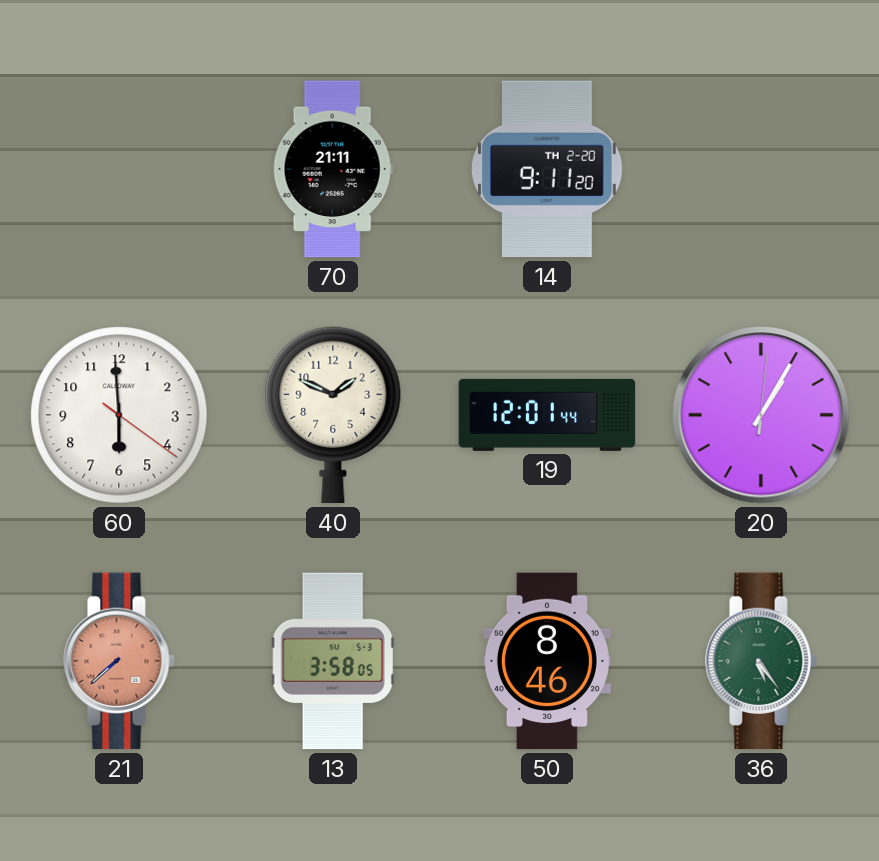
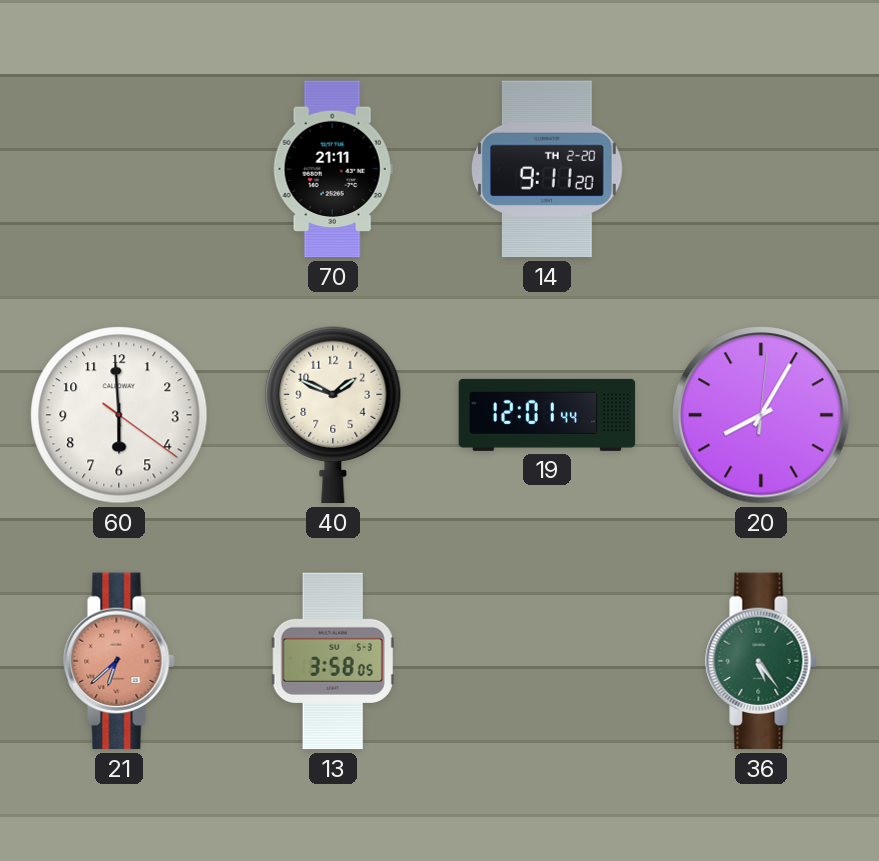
20: 1:05 -> 8:05
21: 7:38 -> 6:38
50: 8:46 -> none
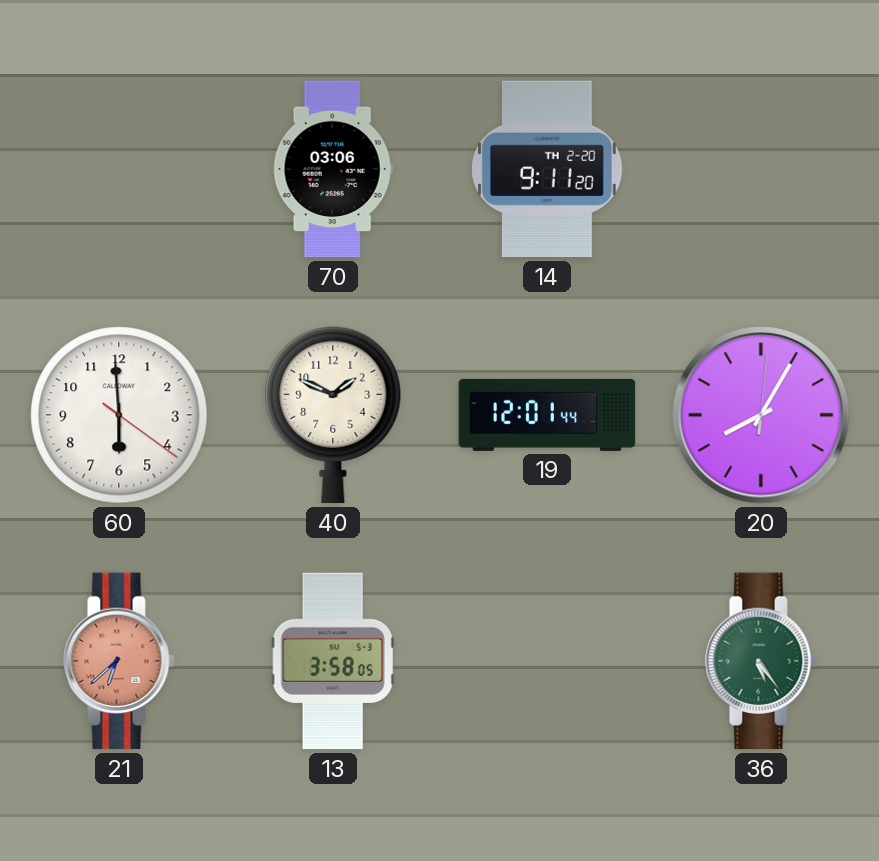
70: 21:11 -> 03:06
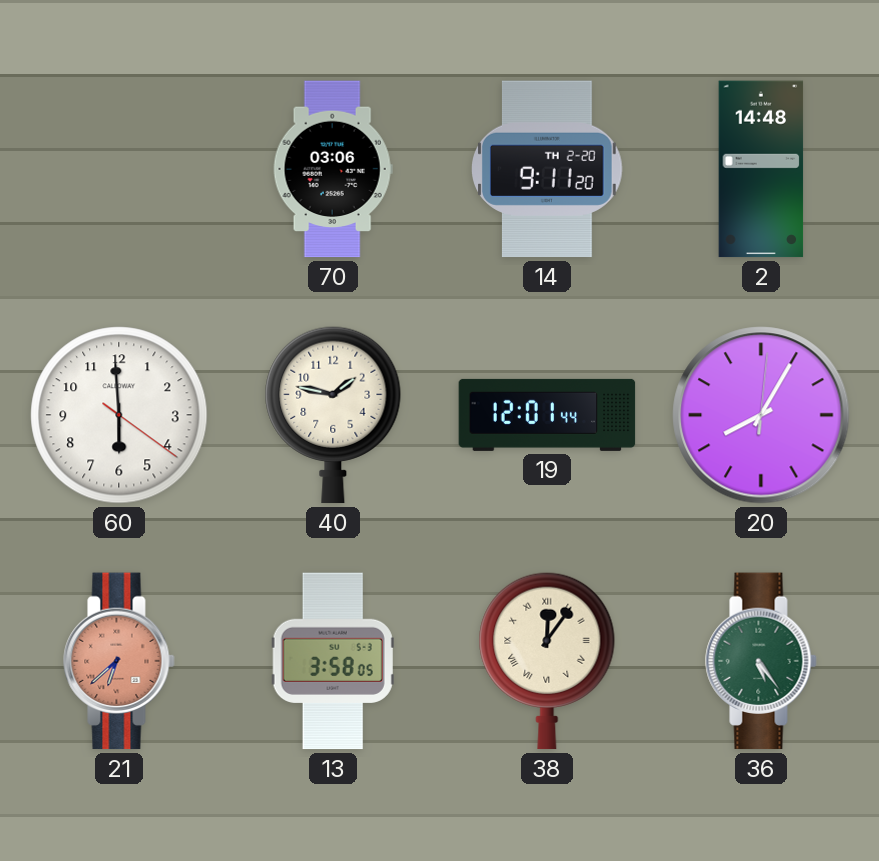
2: none -> 14:48
40: 1:49 -> 1:47
38: none -> 12:06
